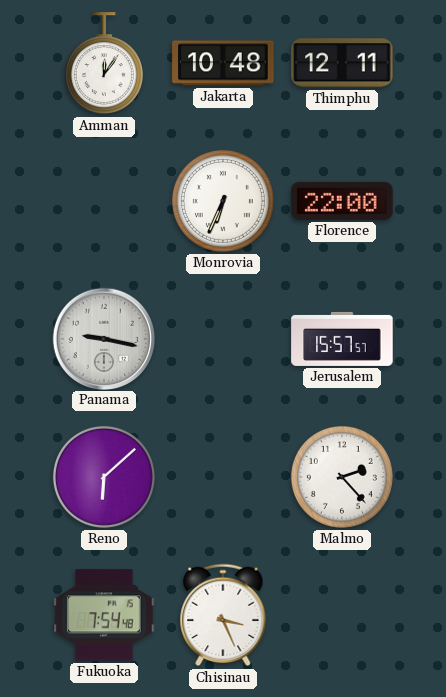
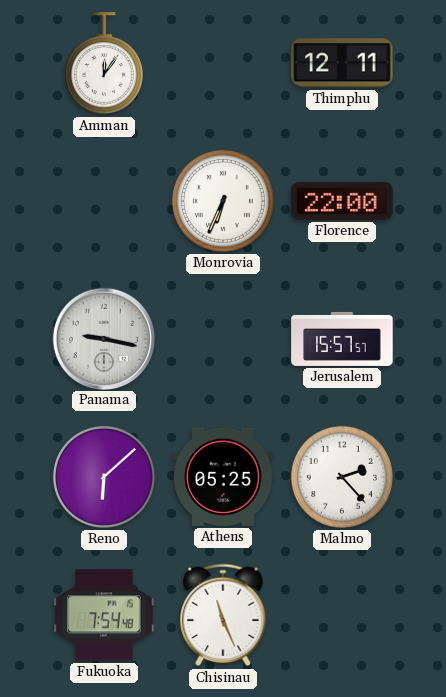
Jakarta: 10:48 -> none
Athens: none -> 05:25
Chisinau: 3:26 -> 11:26
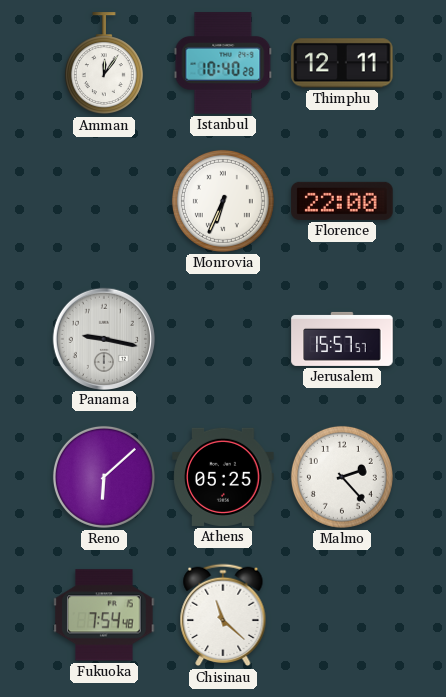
Istanbul: none -> 10:40
Chisinau: 11:26 -> 11:22
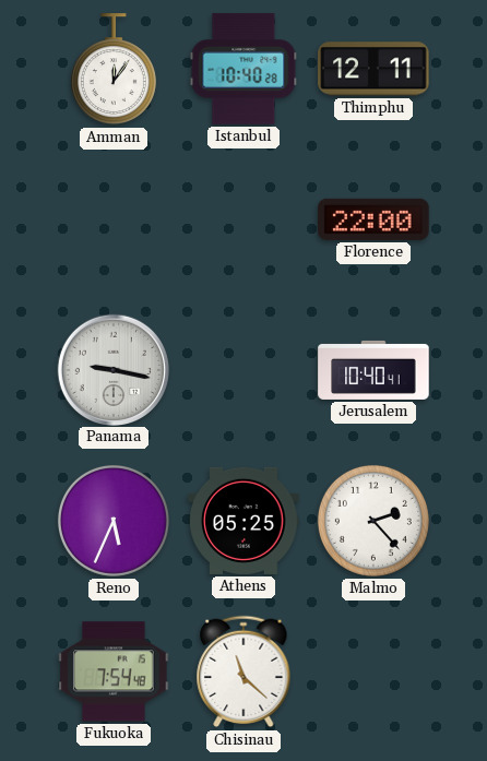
Monrovia: 6:34 -> none
Jerusalem: 15:57 -> 10:40
Reno: 6:08 -> 5:34
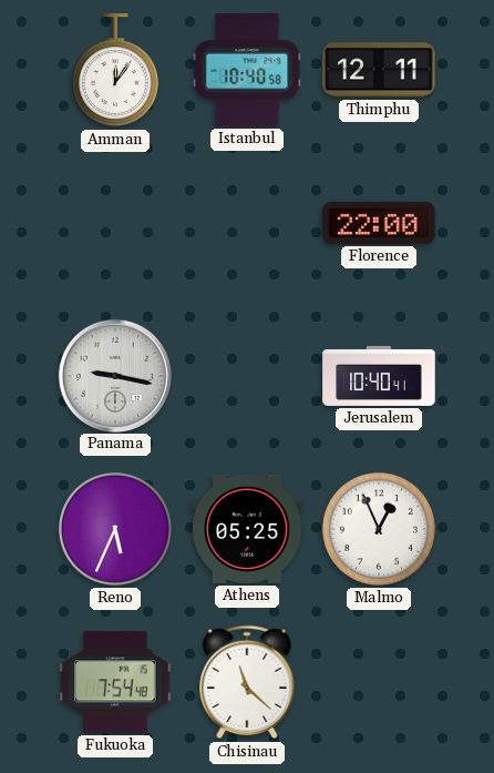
Istanbul: 10:40:28 -> 10:40:58
Malmo: 2:23 -> 12:56
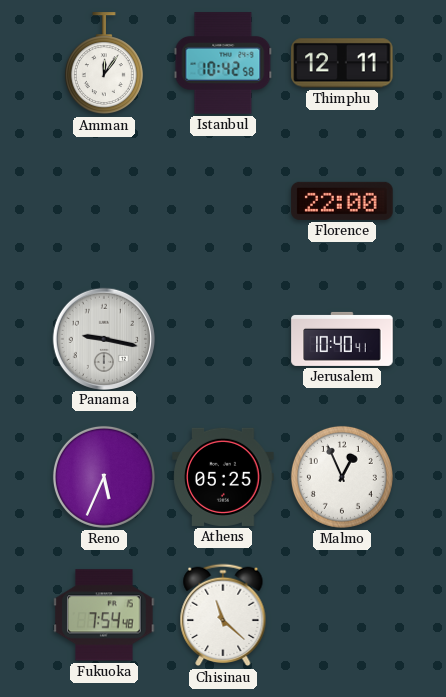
Istanbul: 10:40 -> 10:42
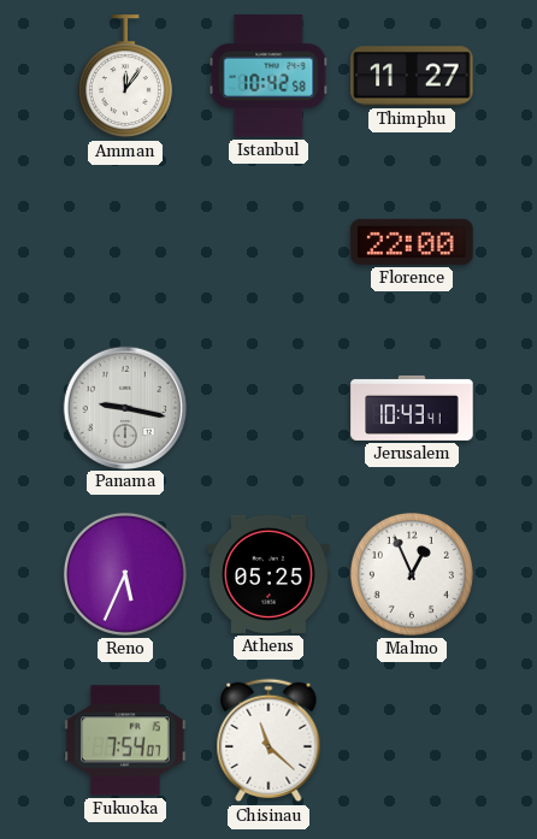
Thimphu: 12:11 -> 11:27
Jerusalem: 10:40 -> 10:43
Fukuoka: 7:54:48 -> 7:54:07
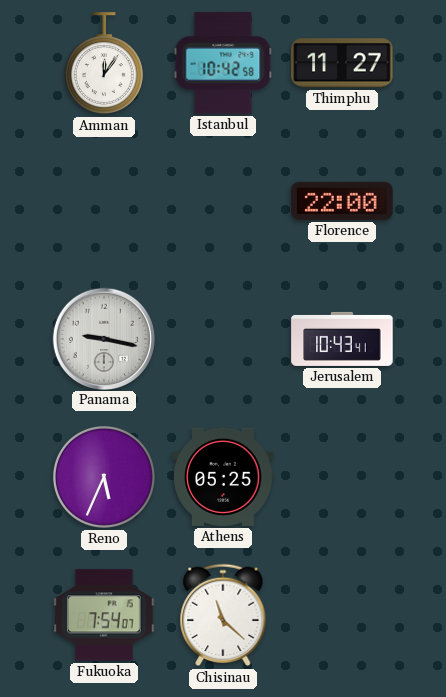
Malmo: 12:56 -> none
